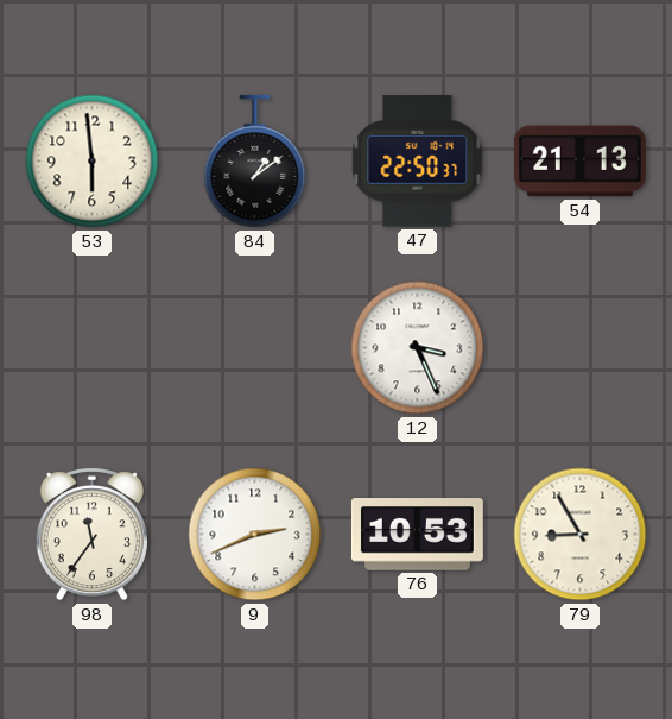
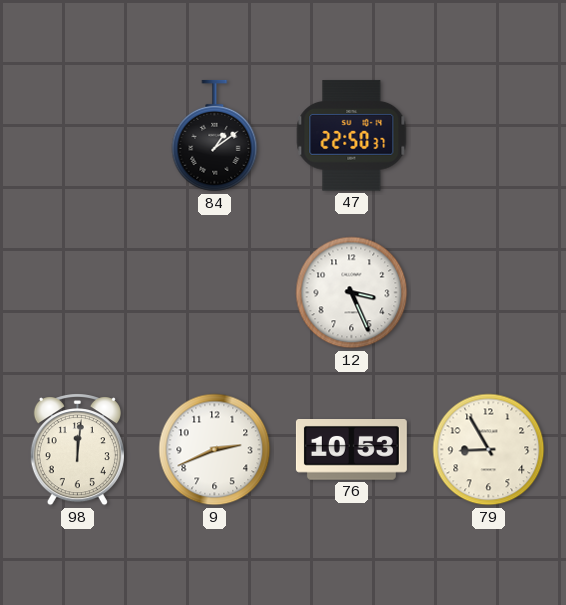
53: 5:59 -> none
54: 21:13 -> none
98: 11:36 -> 12:01
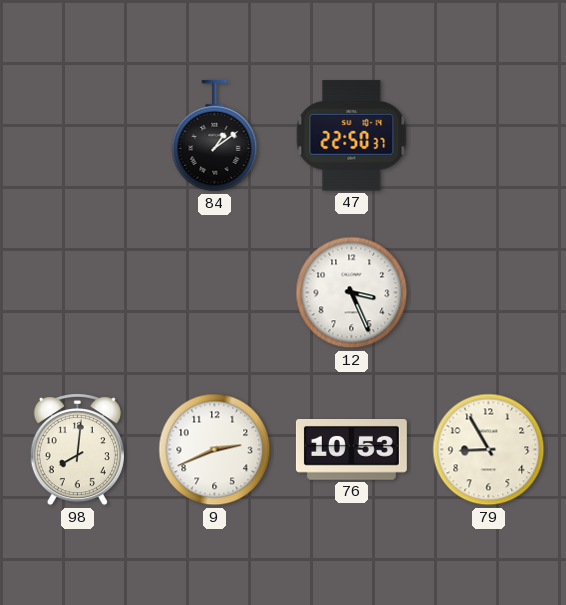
98: 12:01 -> 8:01
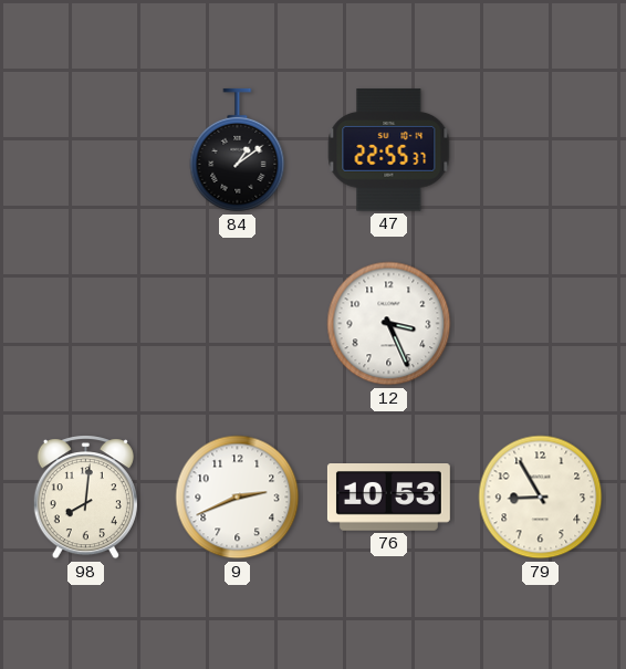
47: 22:50 -> 22:55
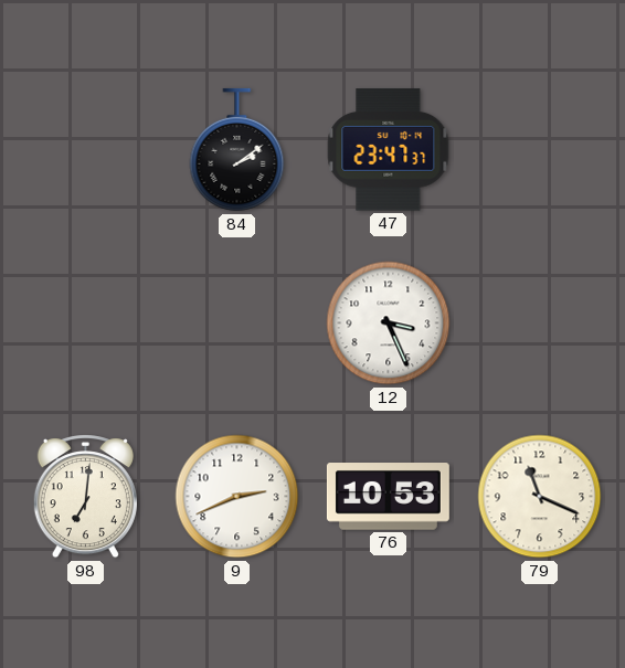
84: 1:09 -> 2:09
47: 22:55 -> 23:47
98: 8:01 -> 7:01
79: 8:55 -> 11:19
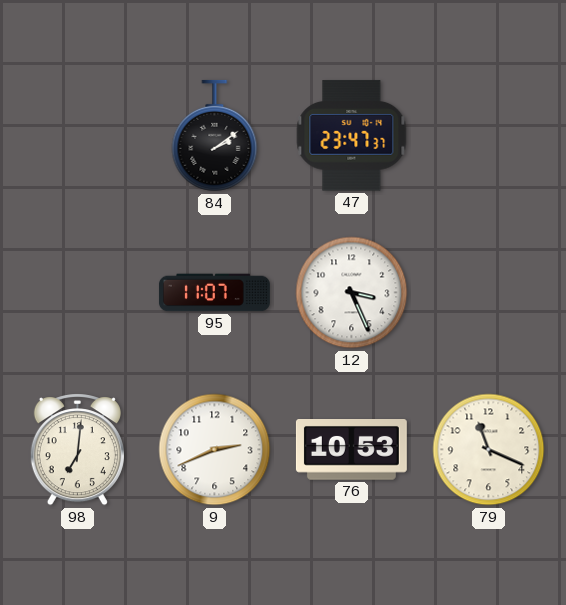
95: none -> 11:07
